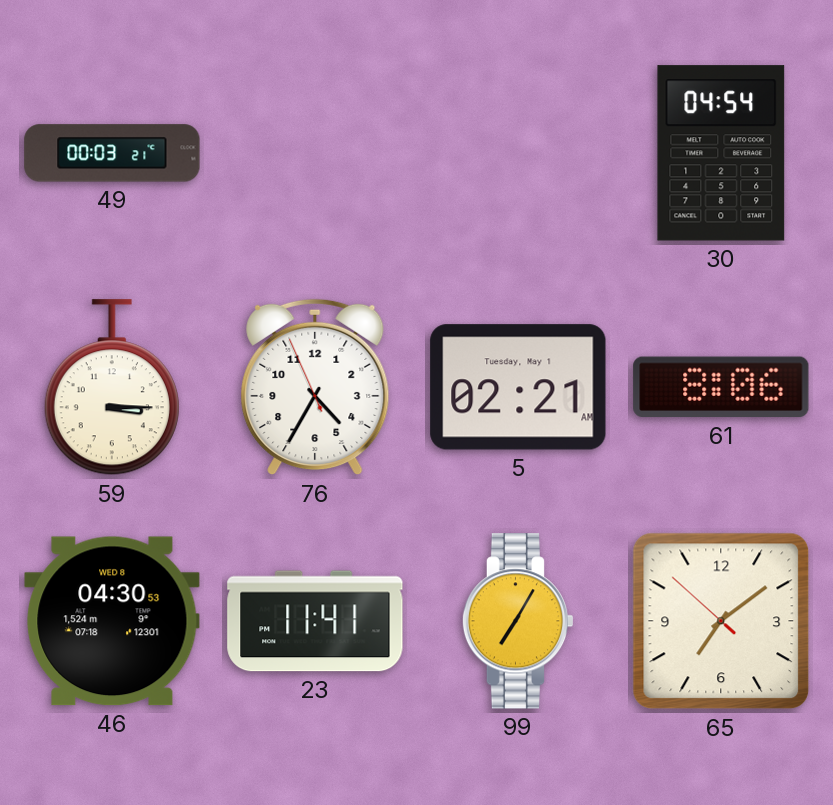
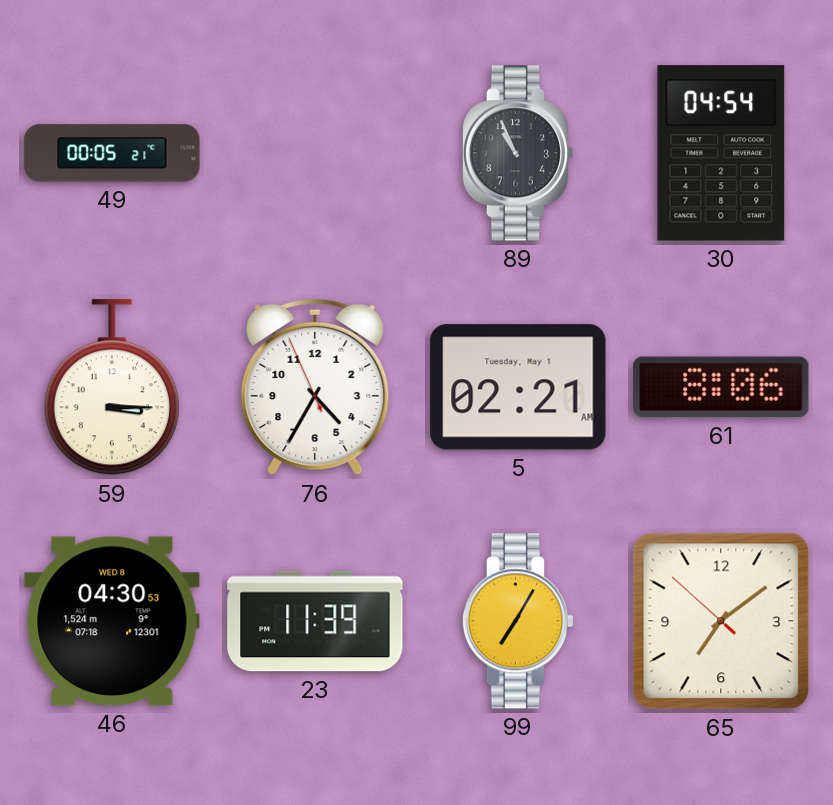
49: 00:03 -> 00:05
89: none -> 10:56
23: 11:41 -> 11:39
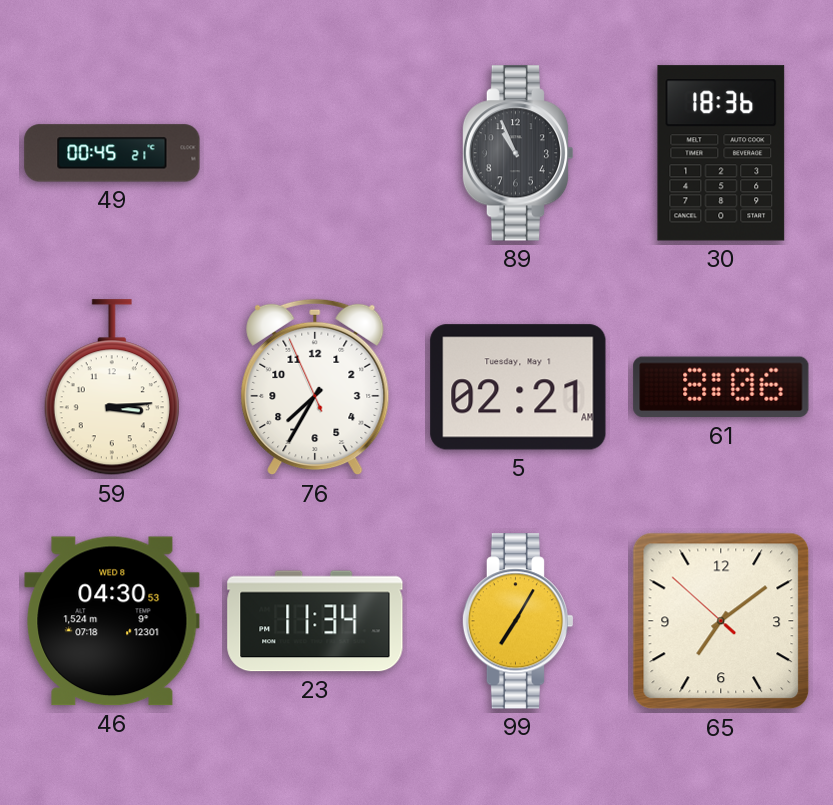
49: 00:05 -> 00:45
30: 04:54 -> 18:36
59: 3:15 -> 3:14
76: 4:34 -> 7:34
23: 11:39 -> 11:34
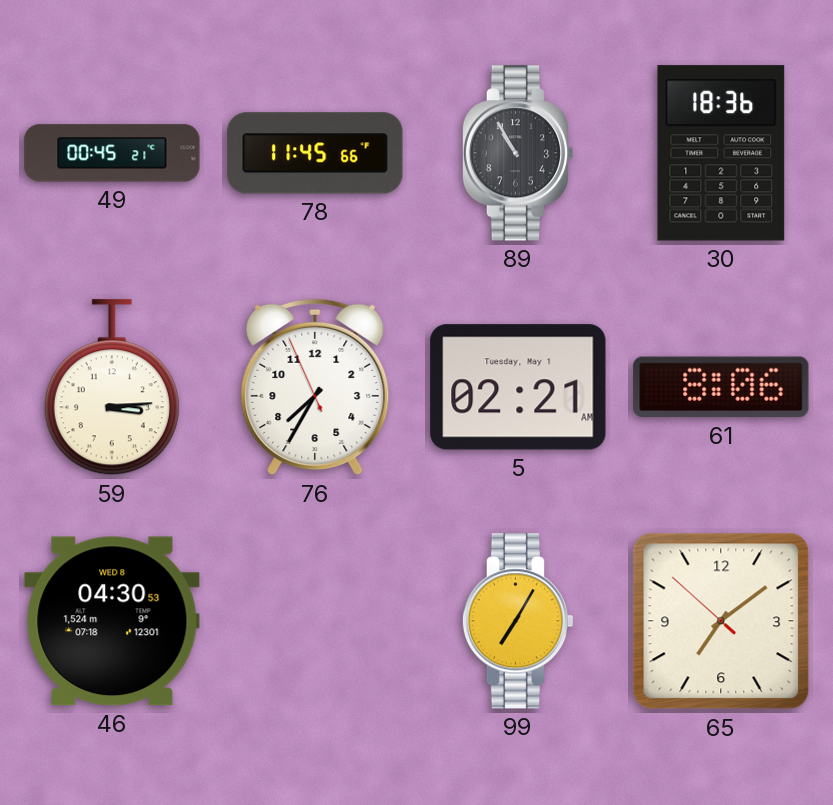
78: none -> 11:45
89: 10:56 -> 10:55
23: 11:34 -> none
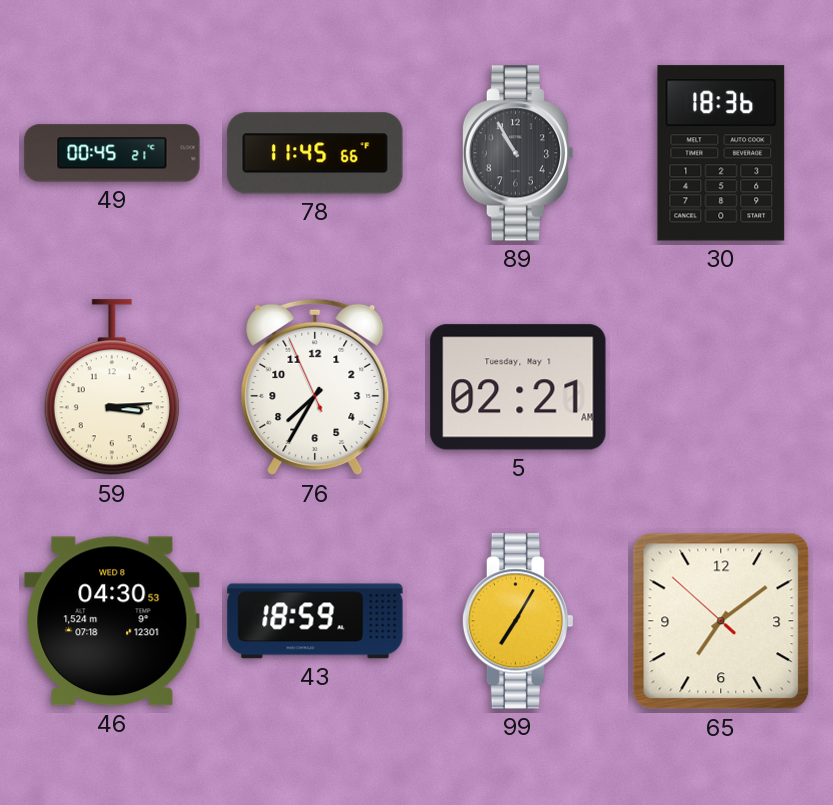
61: 8:06 -> none
43: none -> 18:59
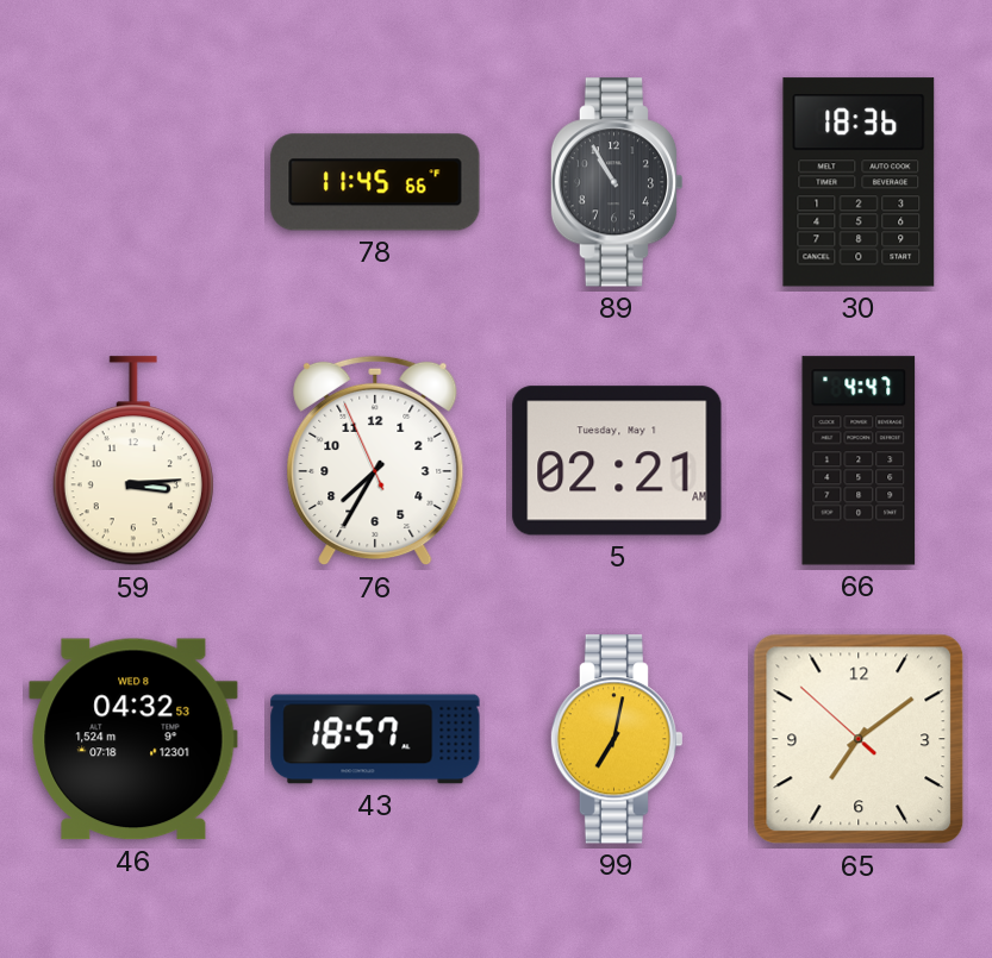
49: 00:45 -> none
66: none -> 4:47
46: 04:30 -> 04:32
43: 18:59 -> 18:57
99: 7:05 -> 7:02
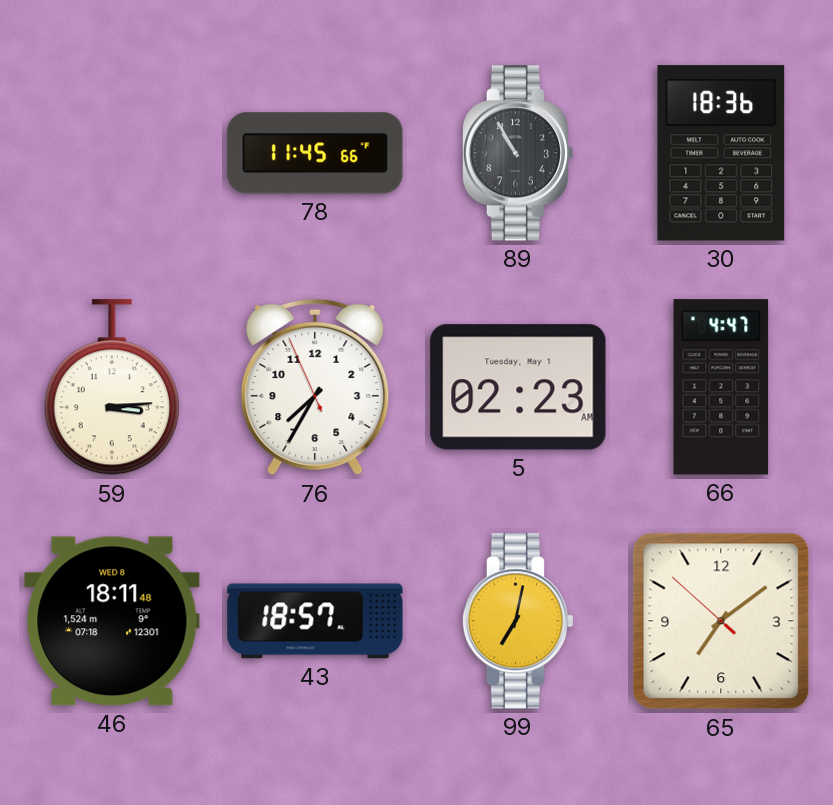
5: 02:21 -> 02:23
46: 04:32 -> 18:11
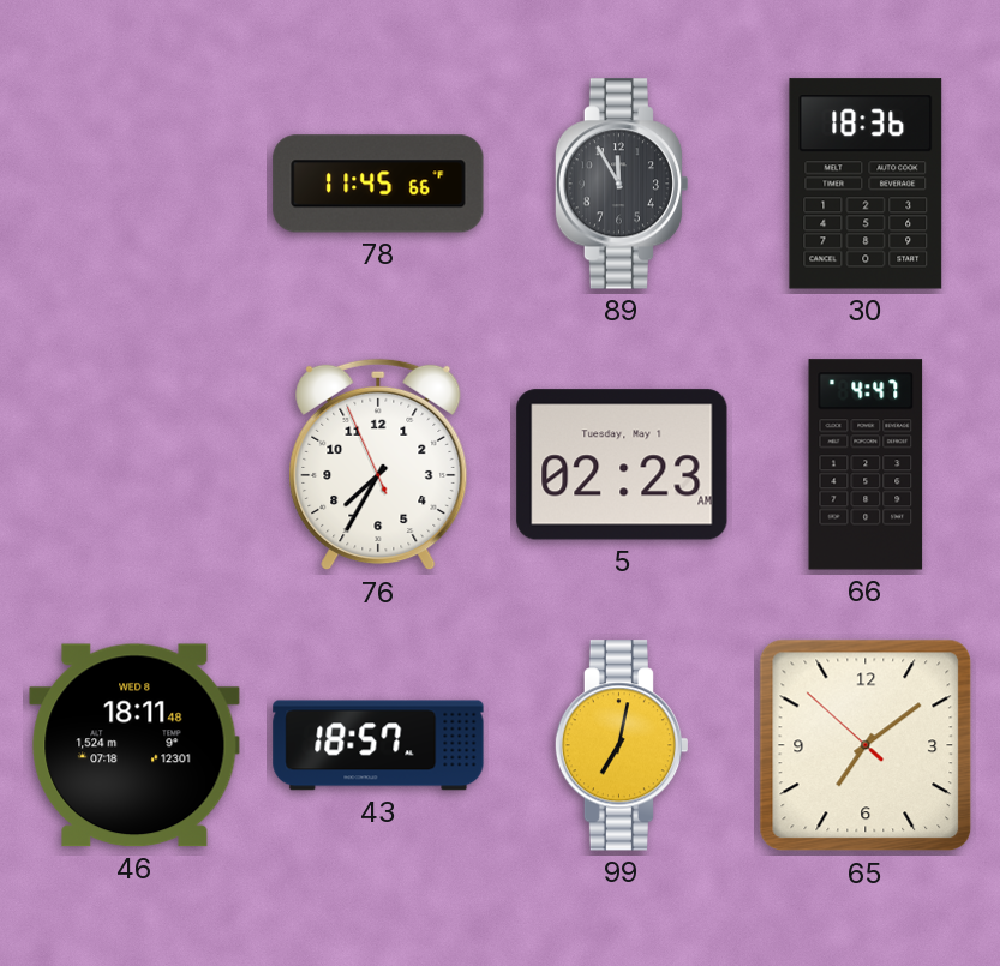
89: 10:55 -> 11:55
59: 3:14 -> none
